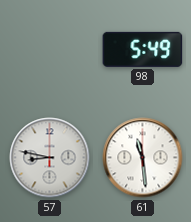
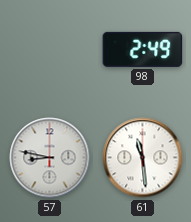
98: 5:49 -> 2:49
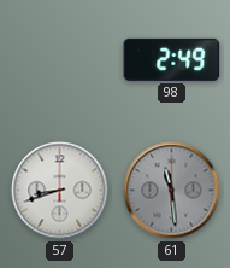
57: 8:47 -> 8:42
61 dial: white -> grey
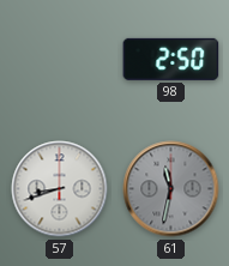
98: 2:49 -> 2:50
61: 11:29 -> 11:32
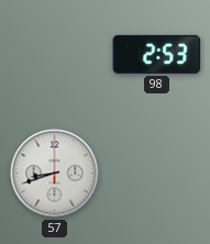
98: 2:50 -> 2:53
61: 11:32 -> none
